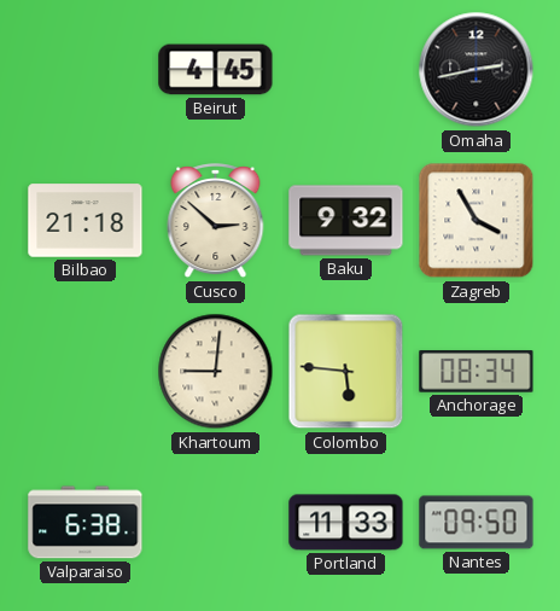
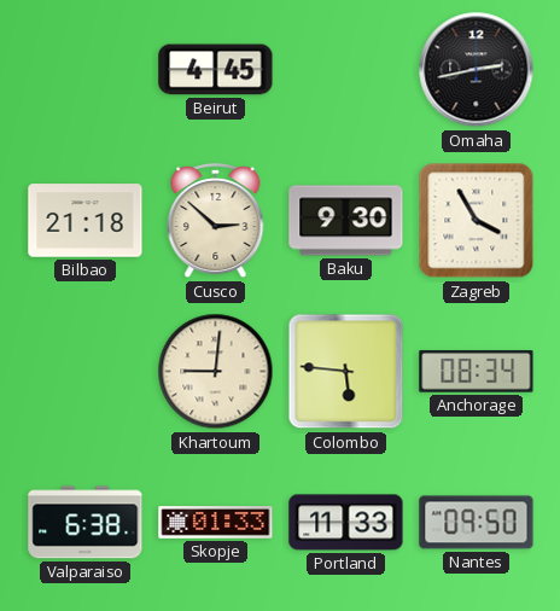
Baku: 9:32 -> 9:30
Skopje: none -> 01:33
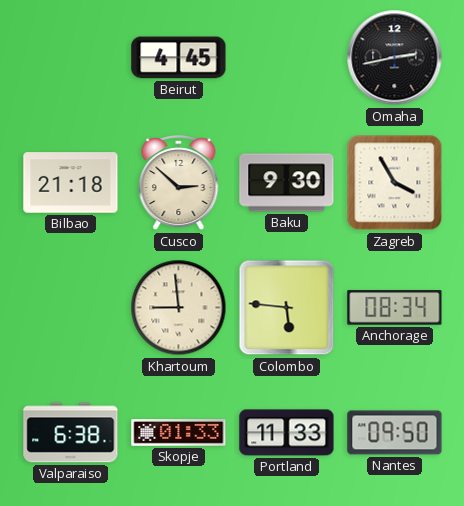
Khartoum: 9:01 -> 8:59
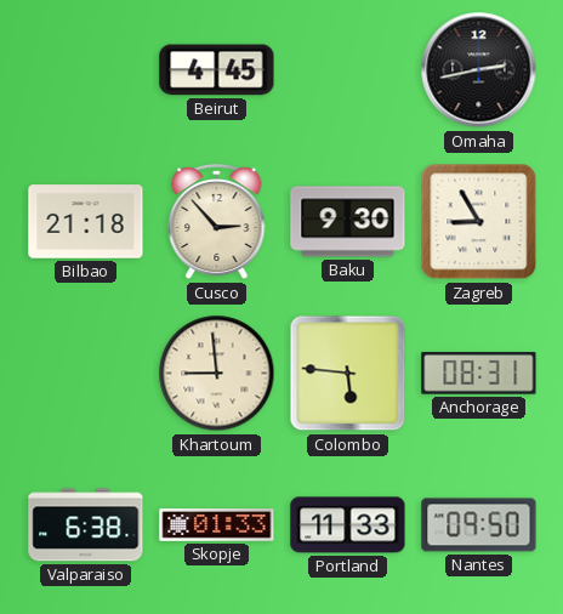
Cusco: 2:52 -> 2:53
Zagreb: 3:55 -> 8:55
Anchorage: 08:34 -> 08:31
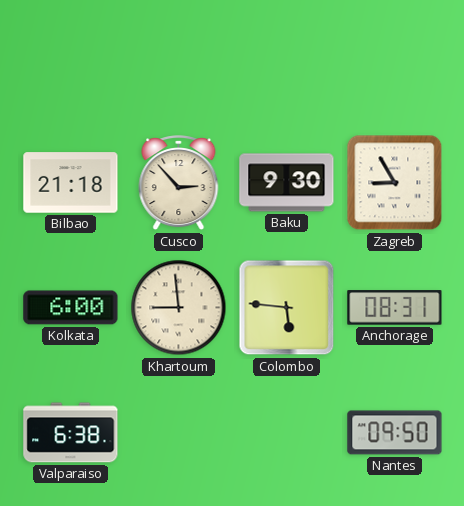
Beirut: 4:45 -> none
Omaha: 2:43 -> none
Kolkata: none -> 6:00
Skopje: 01:33 -> none
Portland: 11:33 -> none
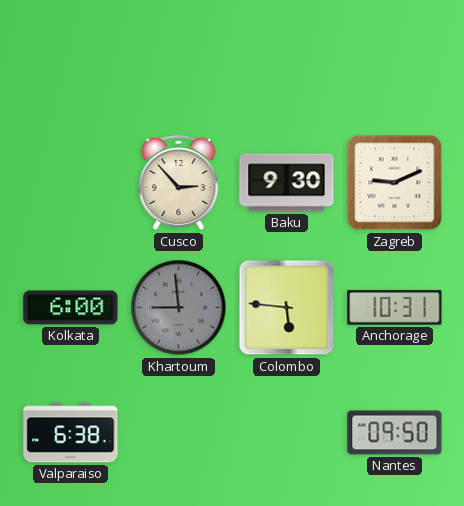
Bilbao: 21:18 -> none
Zagreb: 8:55 -> 9:11
Khartoum dial: cream -> grey
Anchorage: 08:31 -> 10:31
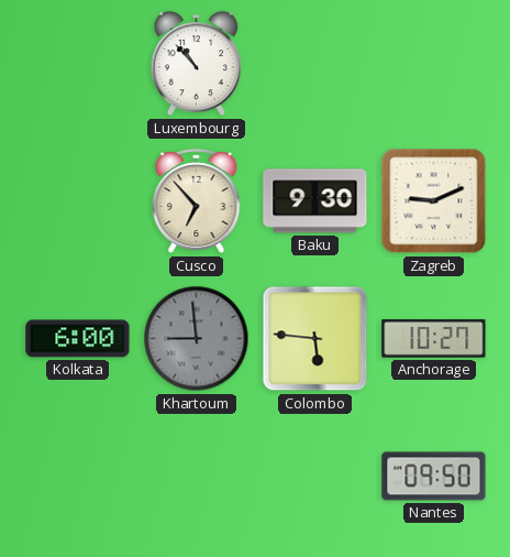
Luxembourg: none -> 10:53
Cusco: 2:53 -> 6:53
Anchorage: 10:31 -> 10:27
Valparaiso: 6:38 -> none
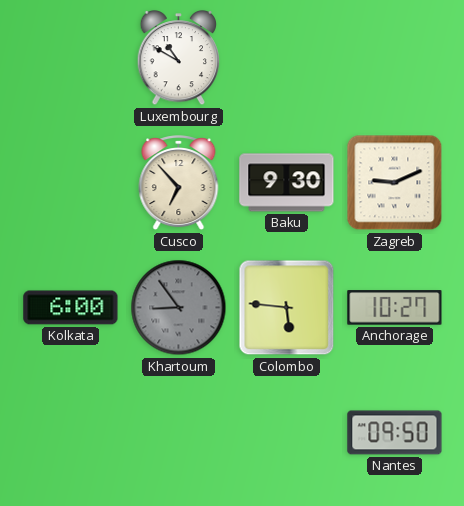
Luxembourg: 10:53 -> 10:50
Khartoum: 8:59 -> 8:54
